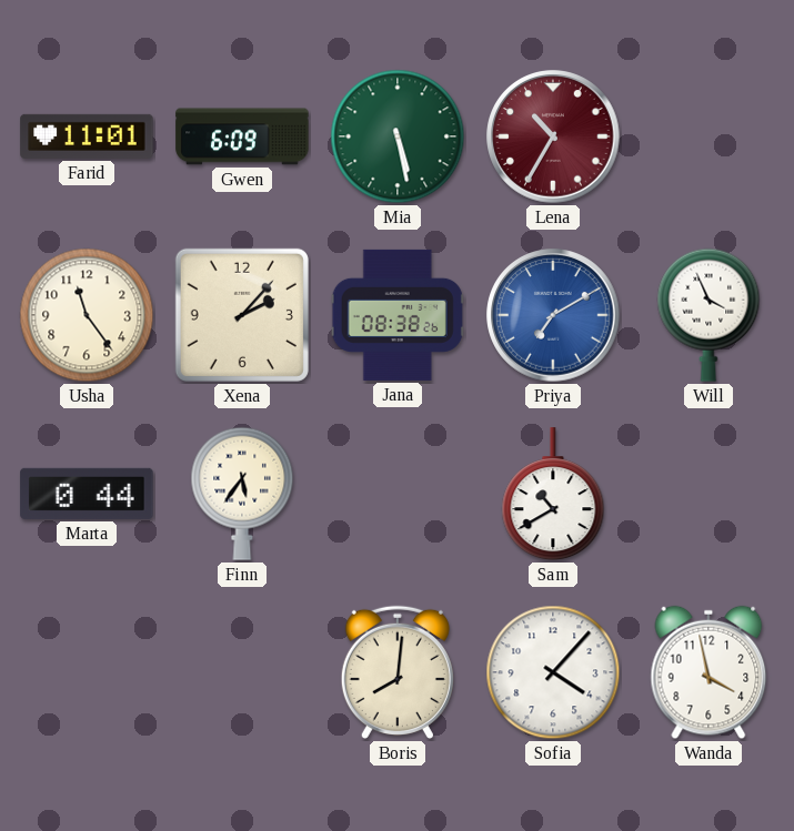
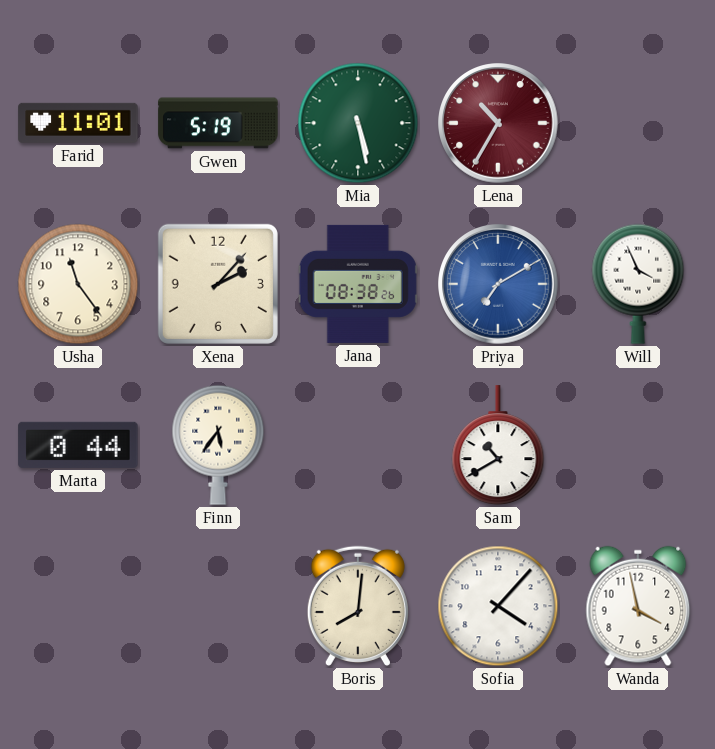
Gwen: 6:09 -> 5:19
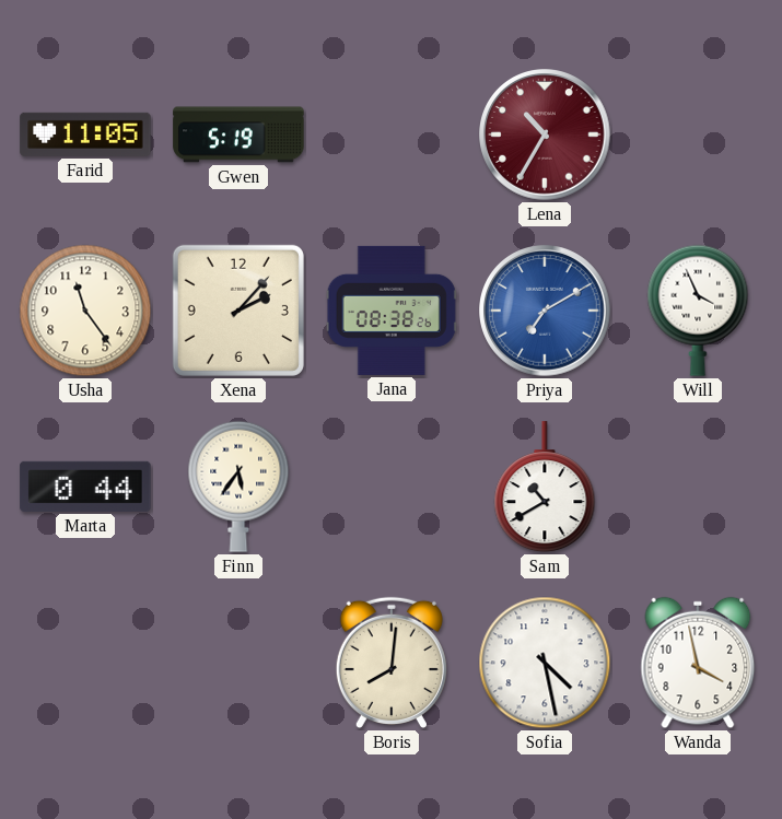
Farid: 11:01 -> 11:05
Mia: 5:28 -> none
Sofia: 4:07 -> 4:28
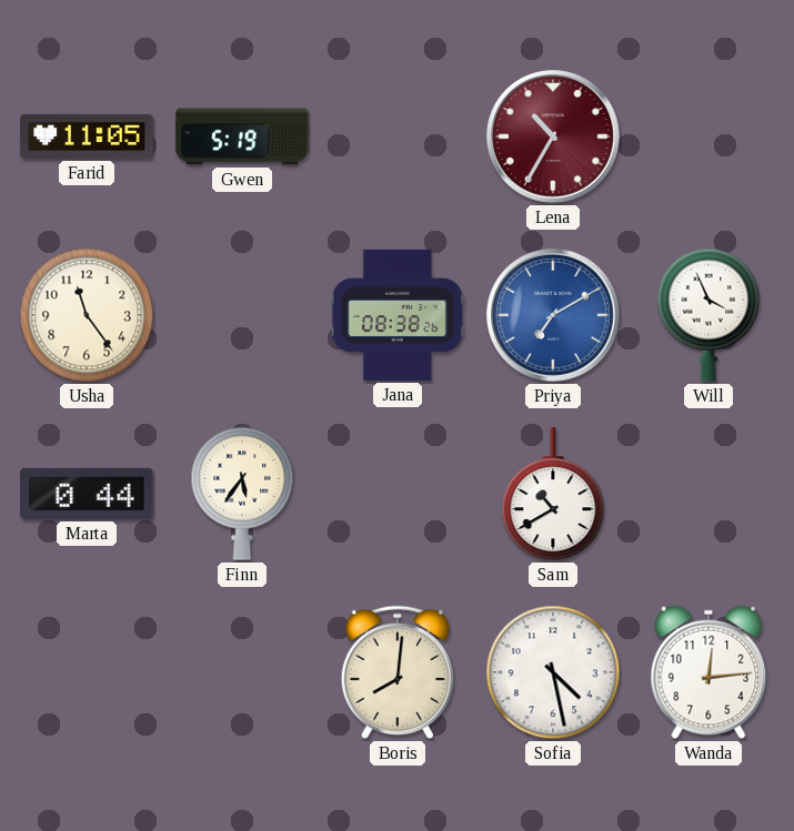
Xena: 2:07 -> none
Wanda: 3:58 -> 12:14
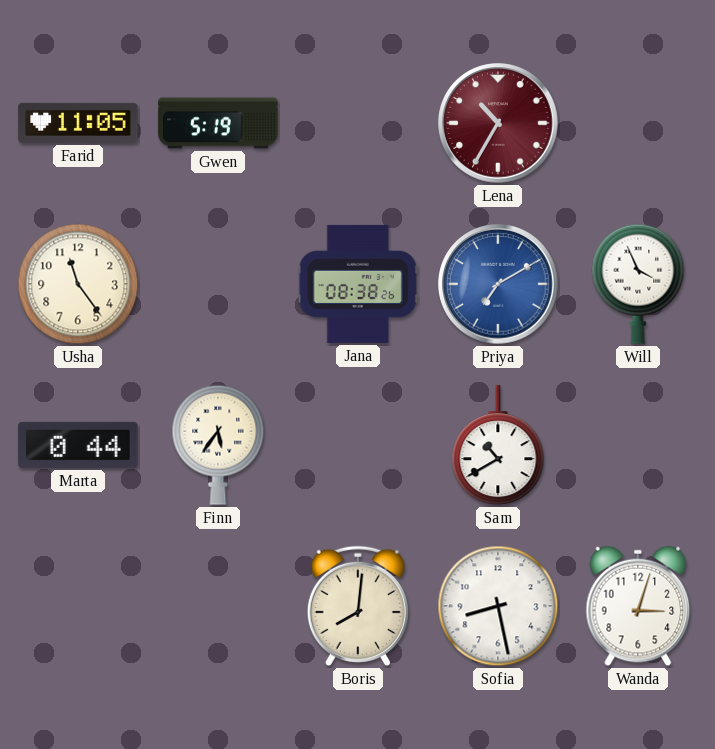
Sofia: 4:28 -> 8:28
Wanda: 12:14 -> 3:03
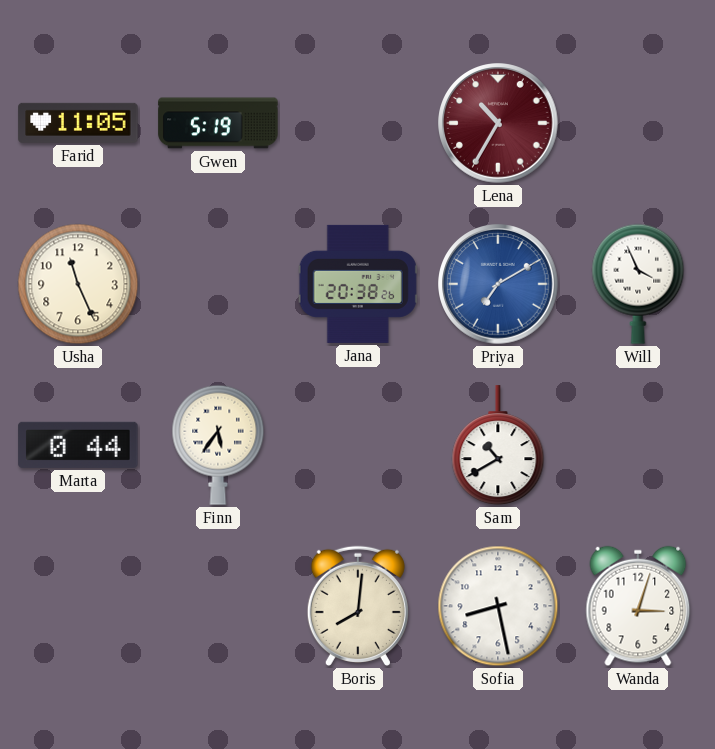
Usha: 11:24 -> 11:26
Jana: 08:38 -> 20:38
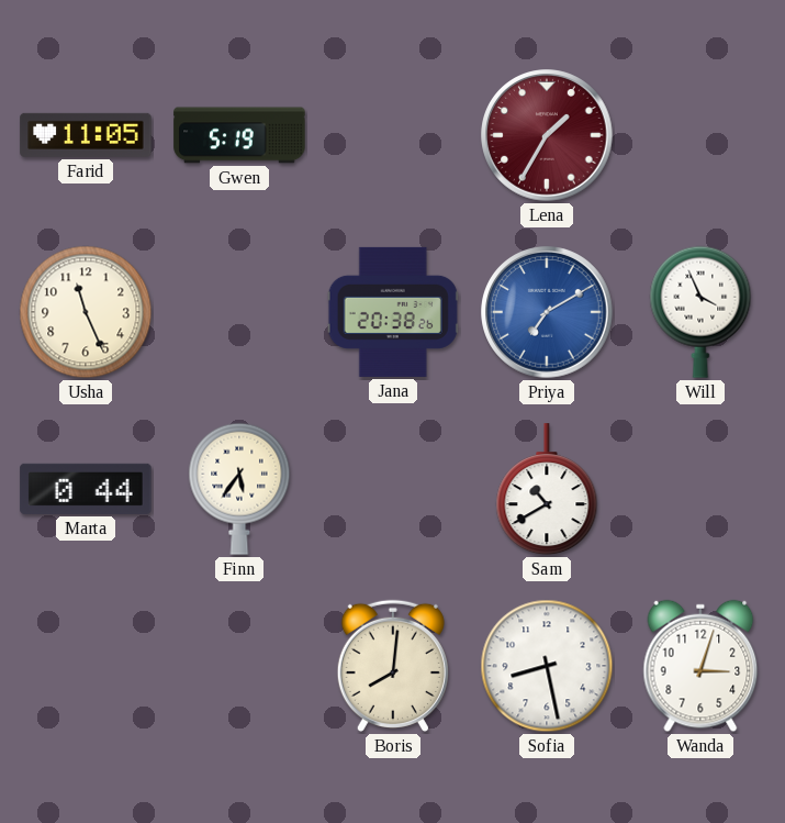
Lena: 10:35 -> 1:35
